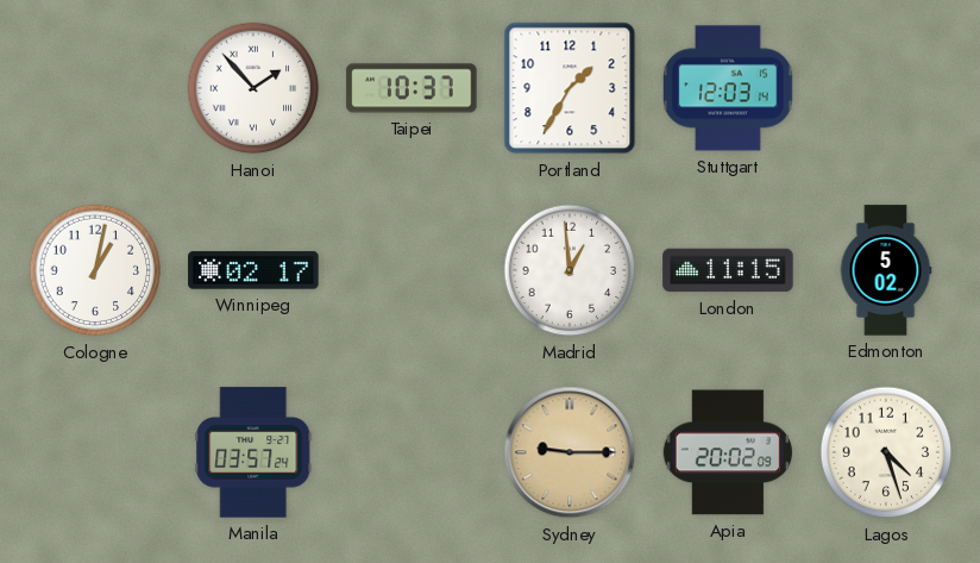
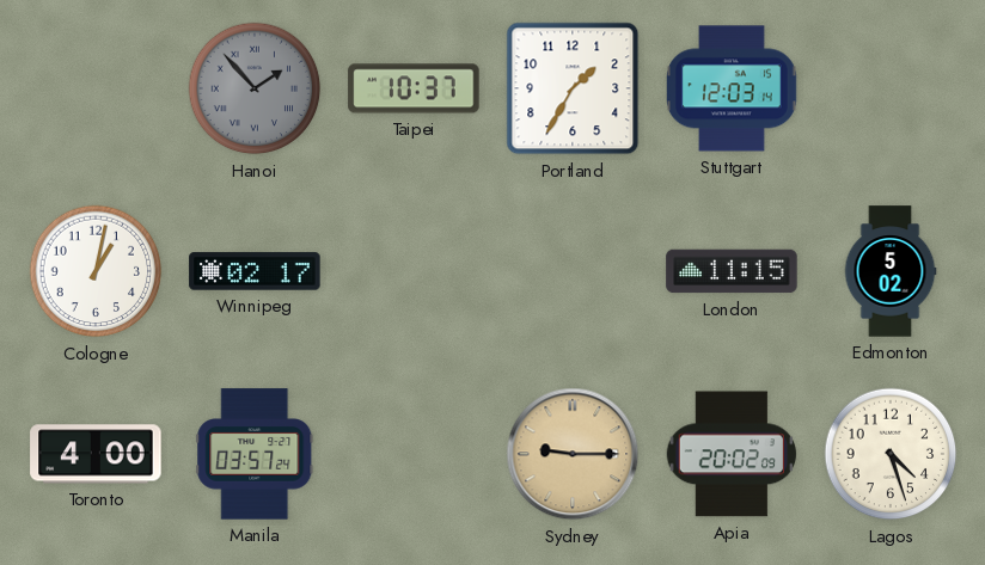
Hanoi dial: white -> grey
Madrid: 12:59 -> none
Toronto: none -> 4:00
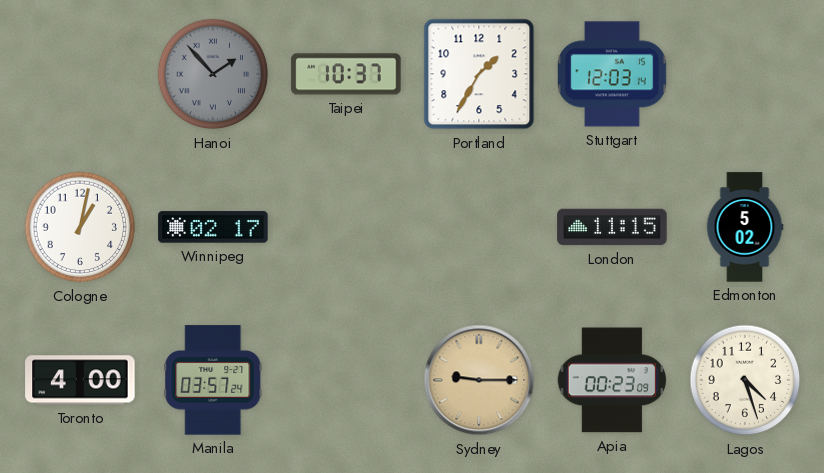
Apia: 20:02 -> 00:23
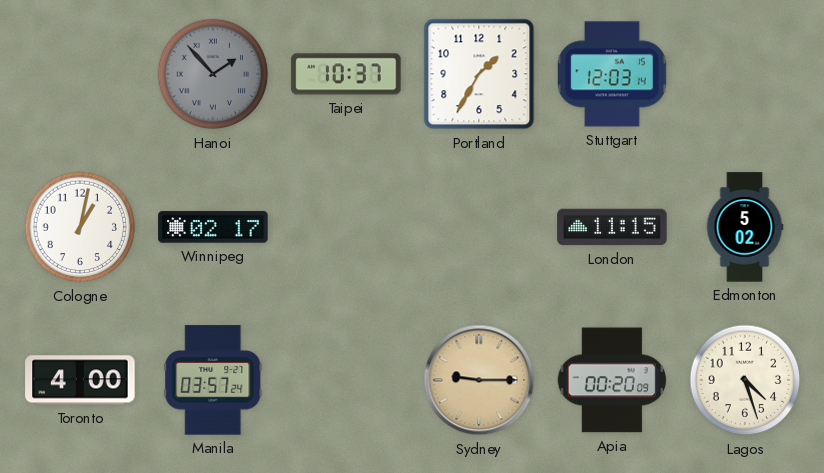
Apia: 00:23 -> 00:20
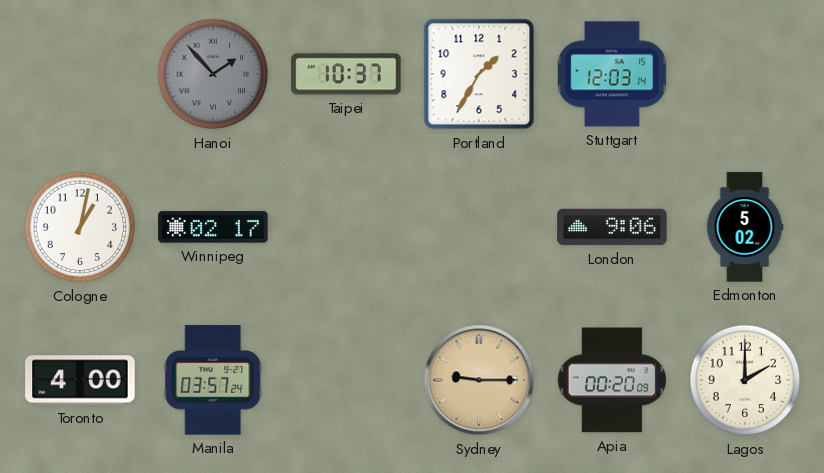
London: 11:15 -> 9:06
Lagos: 4:27 -> 2:00
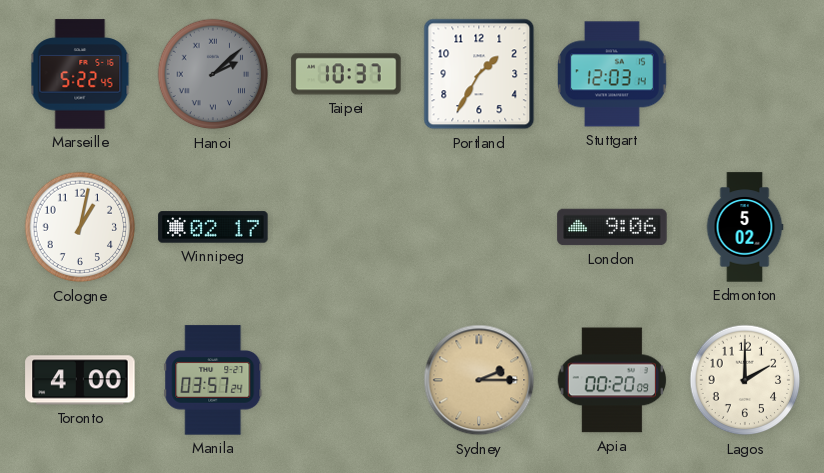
Marseille: none -> 5:22
Hanoi: 1:53 -> 2:08
Sydney: 9:15 -> 2:15
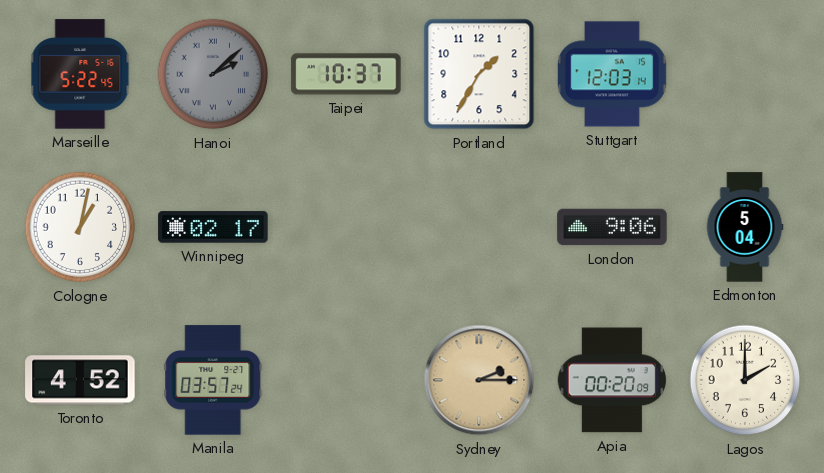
Edmonton: 5:02 -> 5:04
Toronto: 4:00 -> 4:52
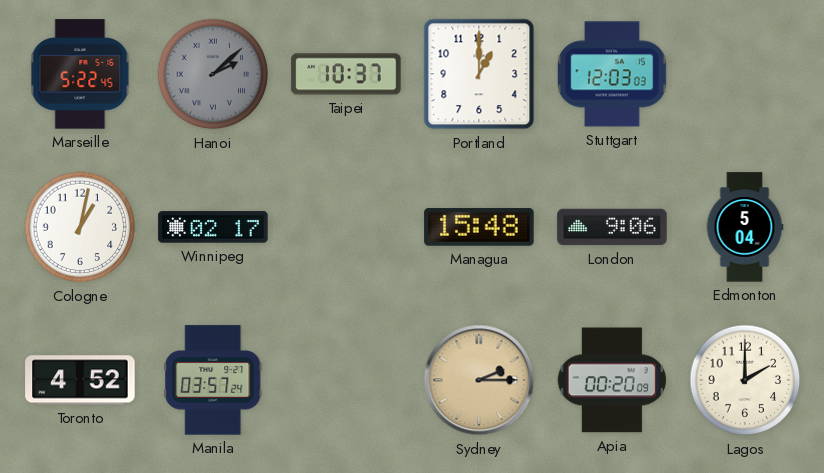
Portland: 1:35 -> 1:00
Stuttgart: 12:03:14 -> 12:03:03
Managua: none -> 15:48
